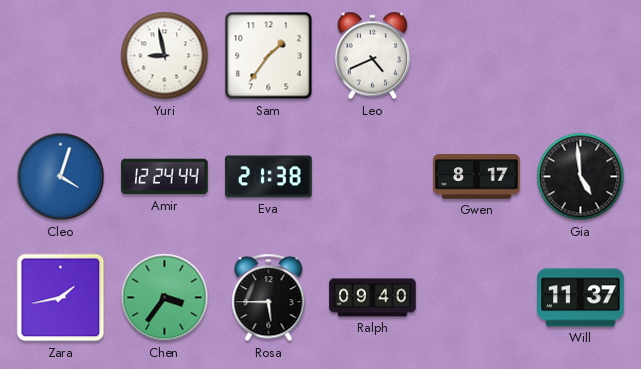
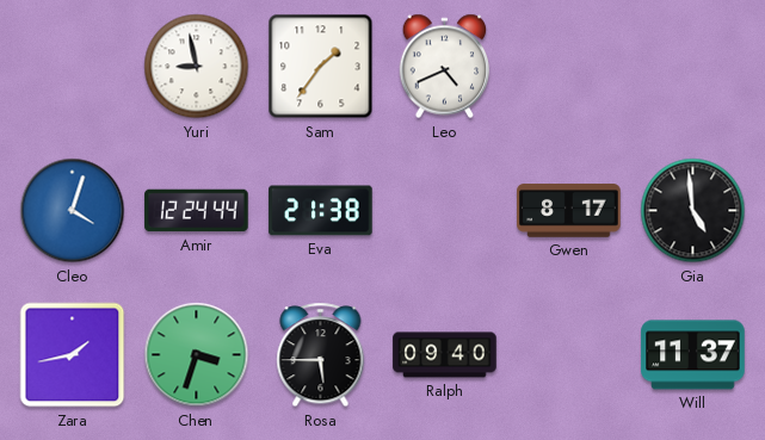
Chen: 3:36 -> 3:33
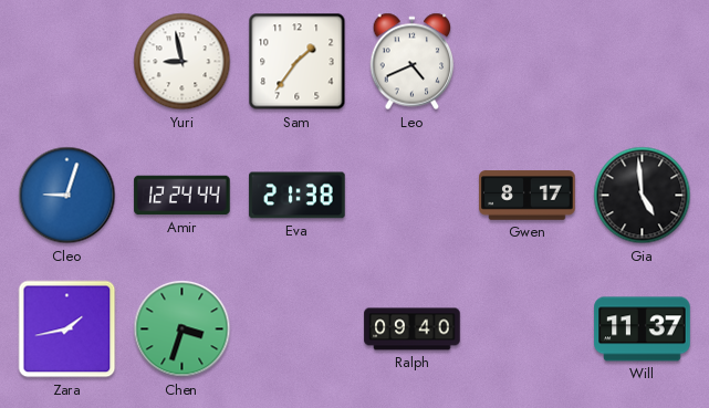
Cleo: 4:03 -> 9:03
Rosa: 5:45 -> none
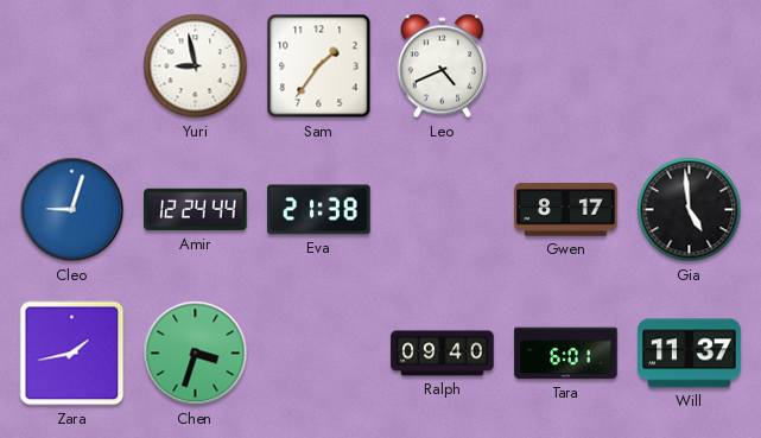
Tara: none -> 6:01
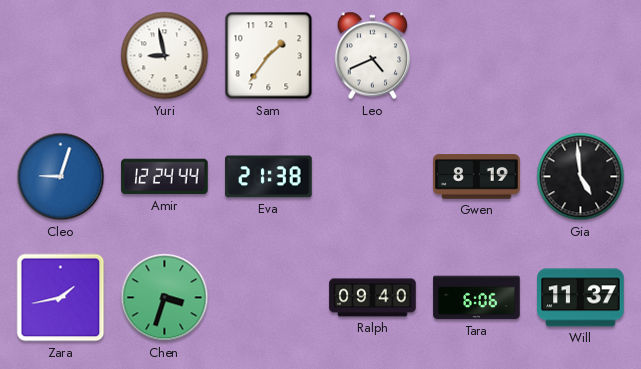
Gwen: 8:17 -> 8:19
Tara: 6:01 -> 6:06
